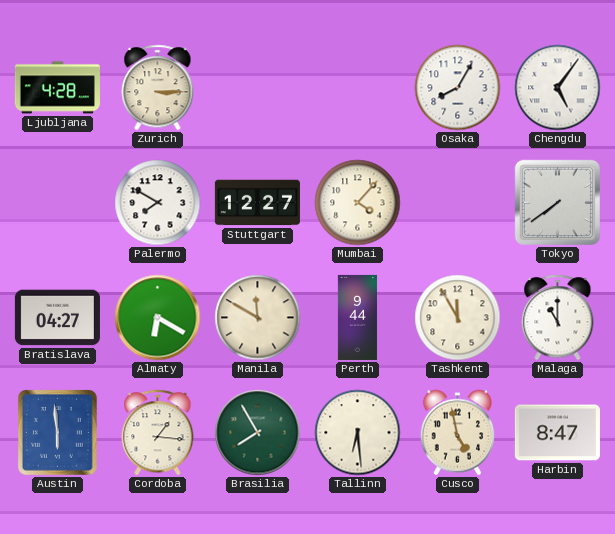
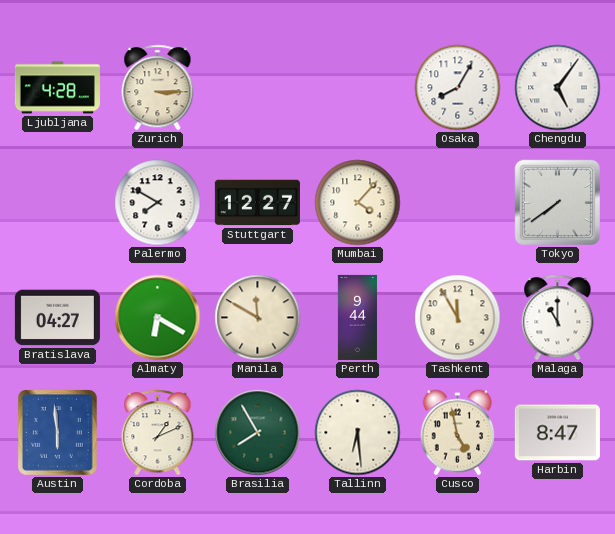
Cordoba: 1:16 -> 1:11
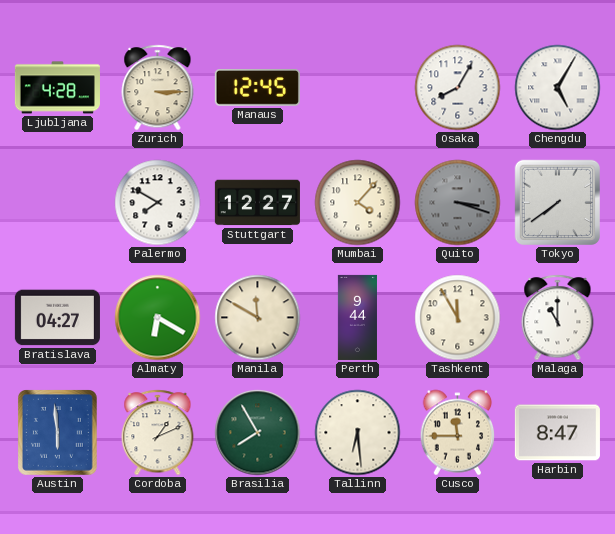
Manaus: none -> 12:45
Chengdu: 5:06 -> 5:05
Quito: none -> 3:18
Cusco: 4:58 -> 11:45
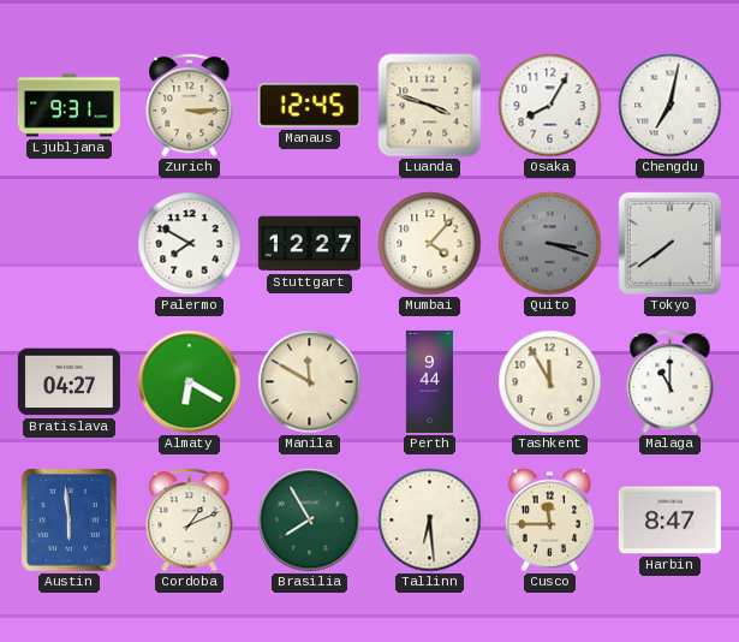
Ljubljana: 4:28 -> 9:31
Luanda: none -> 3:48
Chengdu: 5:05 -> 7:02
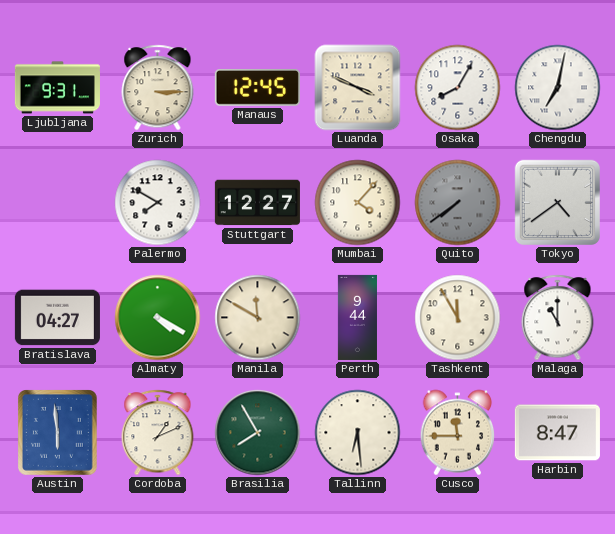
Luanda: 3:48 -> 3:49
Quito: 3:18 -> 7:39
Tokyo: 7:39 -> 4:39
Almaty: 6:20 -> 4:20
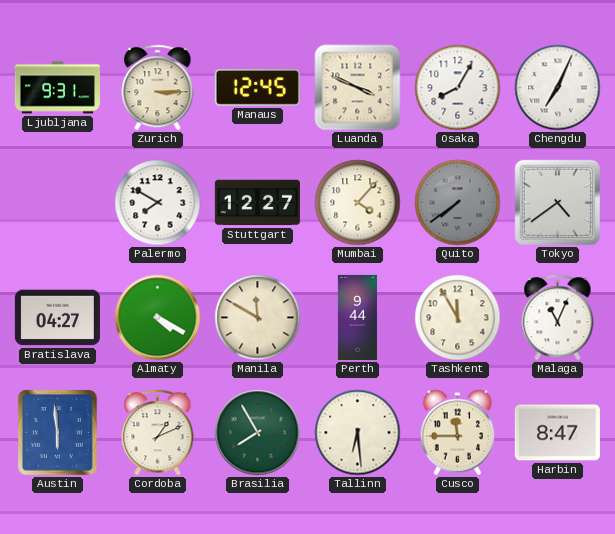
Chengdu: 7:02 -> 7:04
Malaga: 11:00 -> 11:04
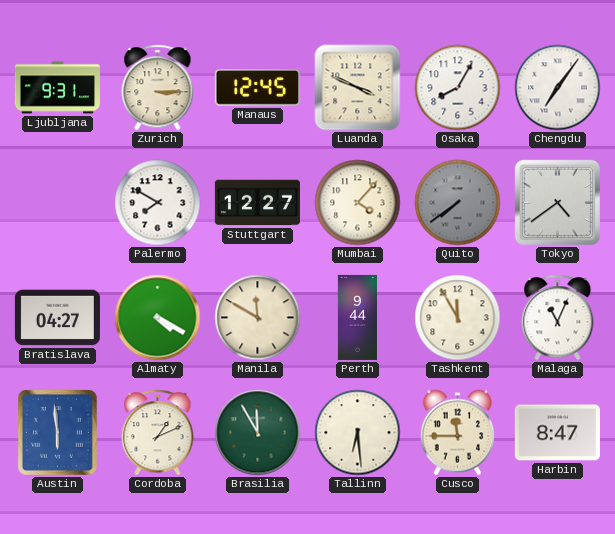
Chengdu: 7:04 -> 7:06
Brasilia: 7:55 -> 11:55
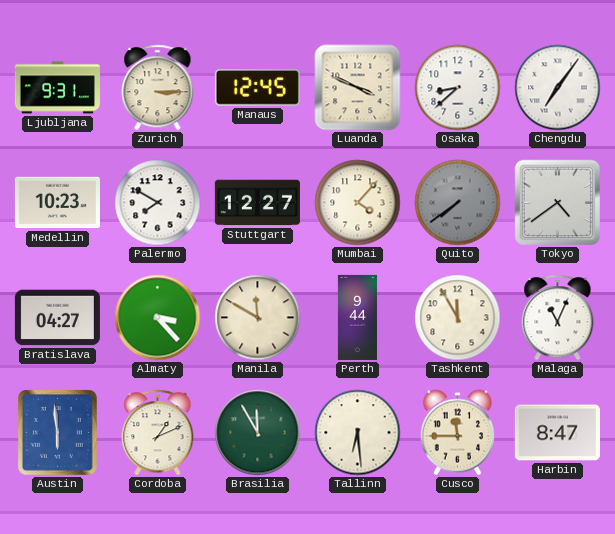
Osaka: 8:05 -> 8:38
Medellin: none -> 10:23
Almaty: 4:20 -> 3:23
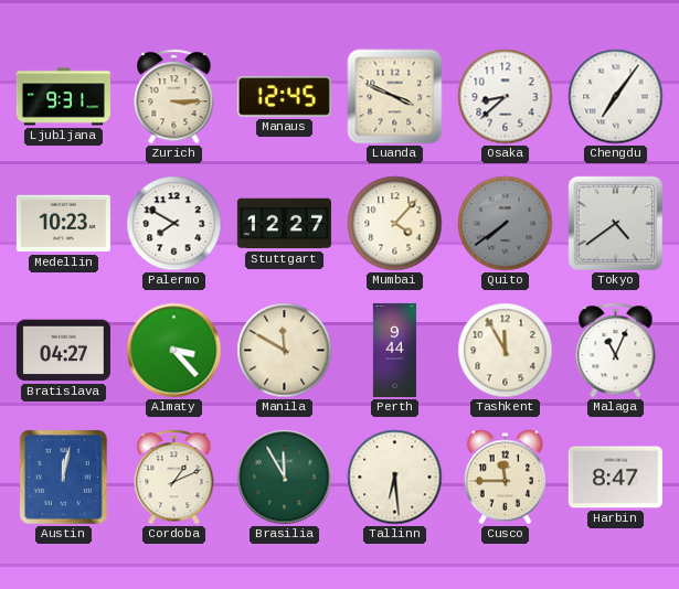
Austin: 5:59 -> 12:02
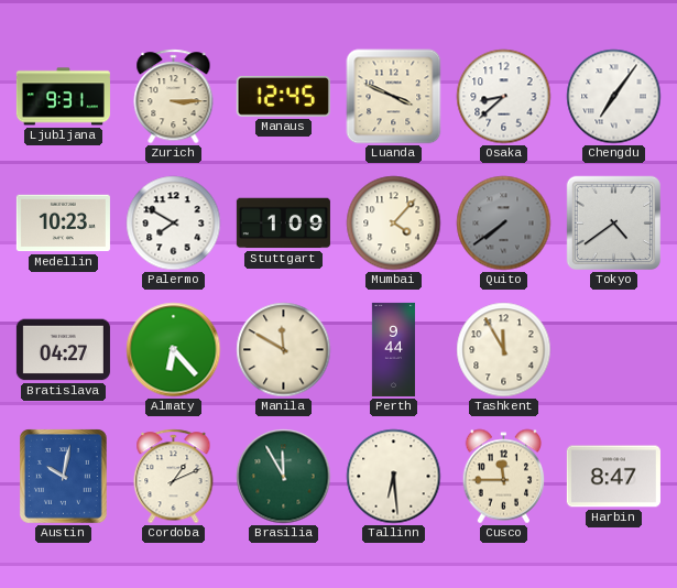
Stuttgart: 12:27 -> 1:09
Almaty: 3:23 -> 6:23
Malaga: 11:04 -> none
Austin: 12:02 -> 10:02
